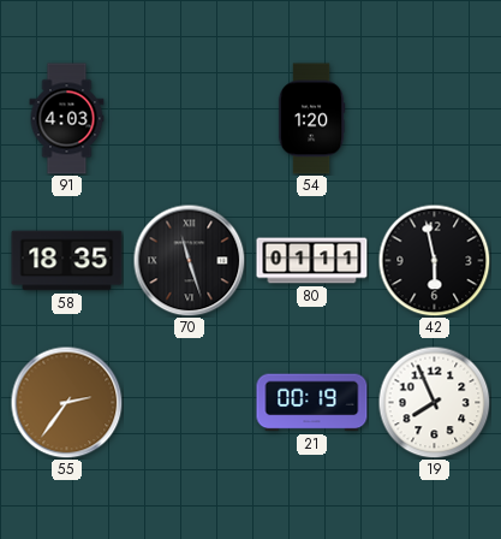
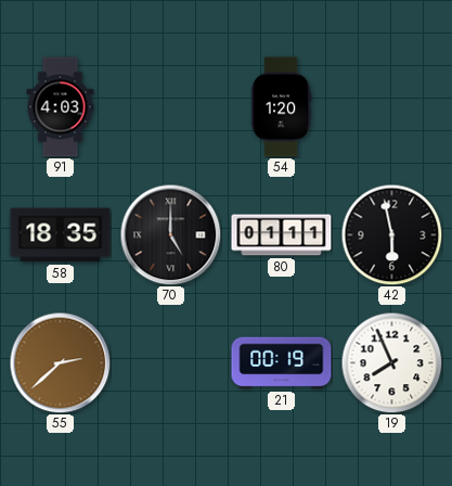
70: 11:27 -> 5:00
55: 2:36 -> 2:38
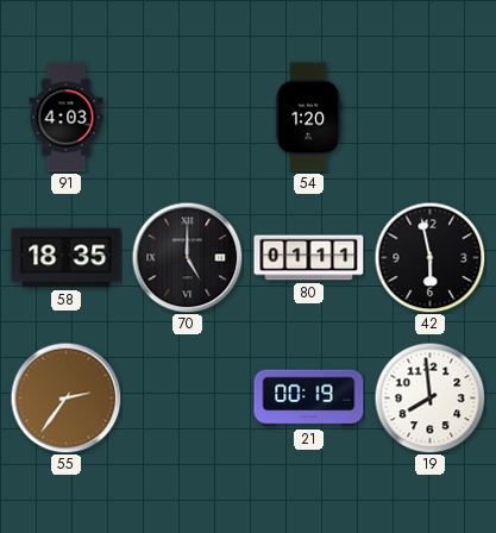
55: 2:38 -> 2:36
19: 7:56 -> 7:59
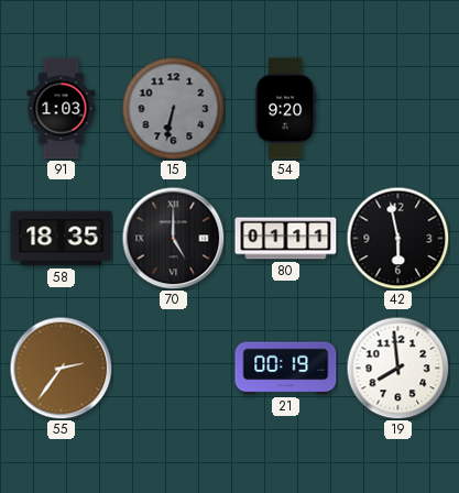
91: 4:03 -> 1:03
15: none -> 6:32
54: 1:20 -> 9:20
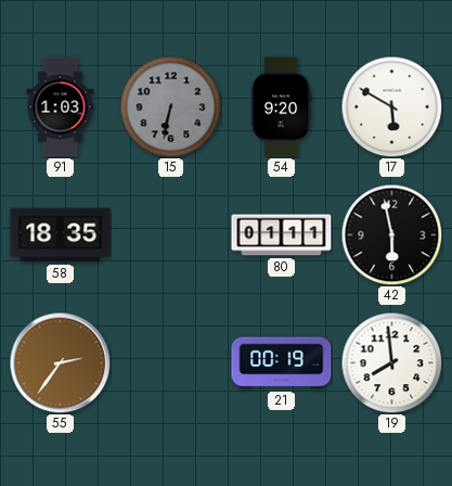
17: none -> 5:50
70: 5:00 -> none
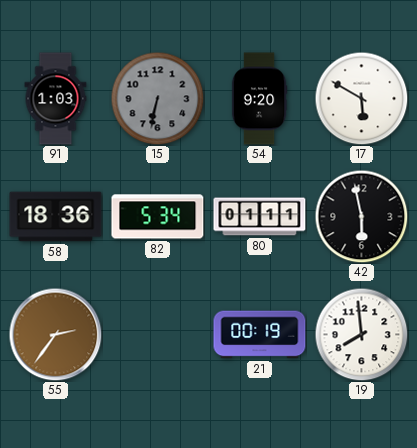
58: 18:35 -> 18:36
82: none -> 5:34
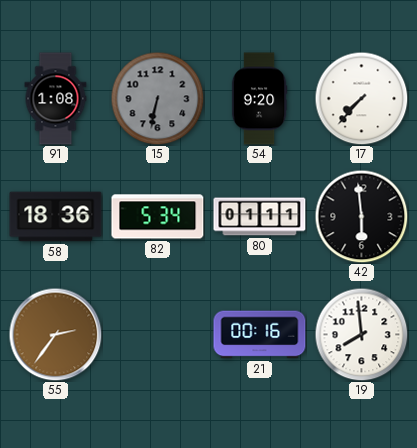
91: 1:03 -> 1:08
17: 5:50 -> 7:37
42: 5:58 -> 5:59
21: 00:19 -> 00:16
